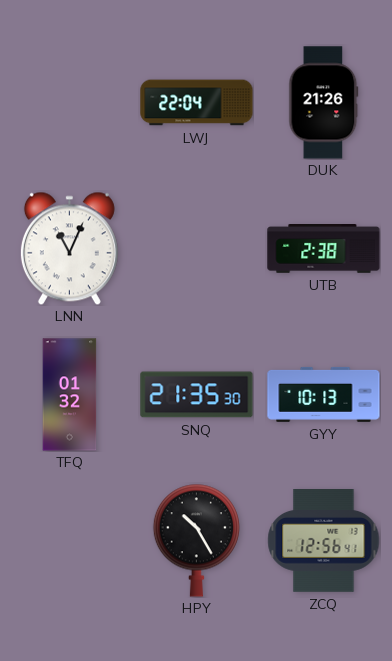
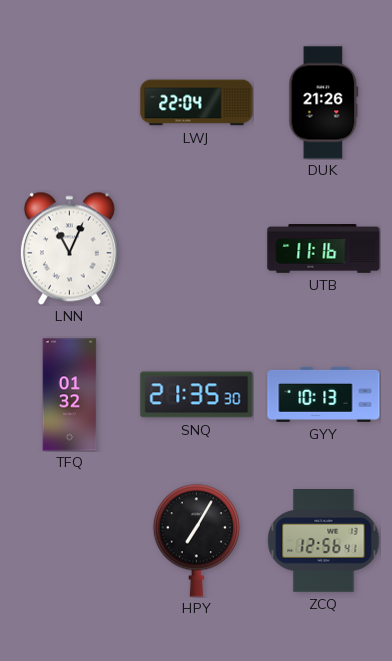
UTB: 2:38 -> 11:16
HPY: 10:25 -> 7:05
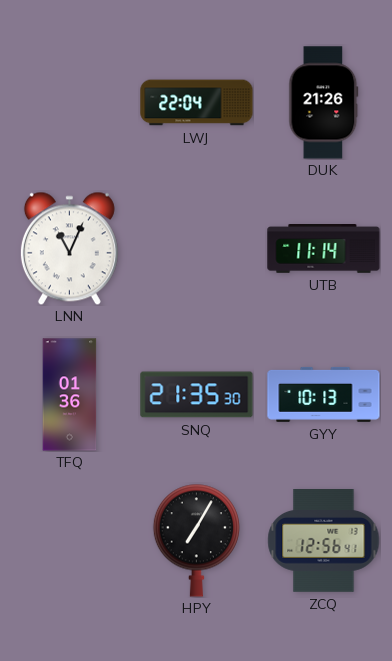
UTB: 11:16 -> 11:14
TFQ: 01:32 -> 01:36
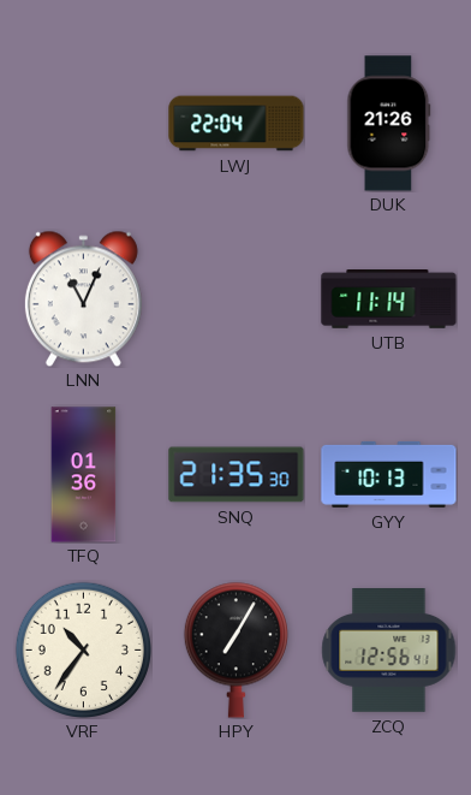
VRF: none -> 10:36
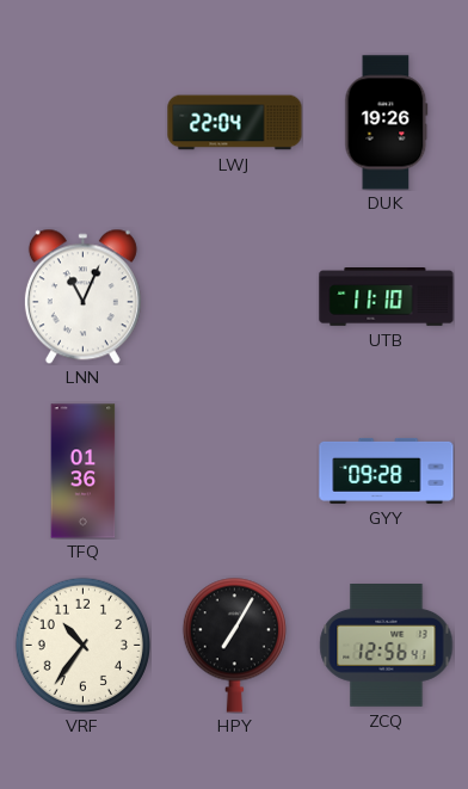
DUK: 21:26 -> 19:26
UTB: 11:14 -> 11:10
SNQ: 21:35 -> none
GYY: 10:13 -> 09:28
